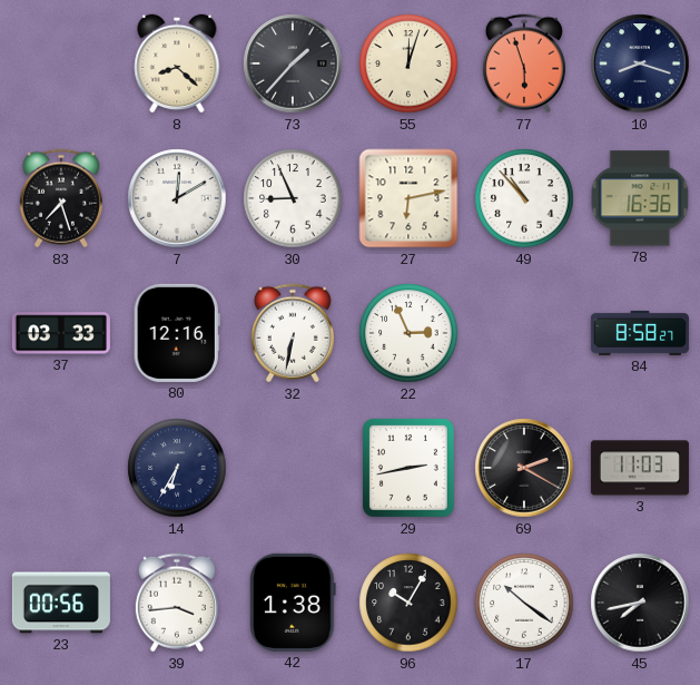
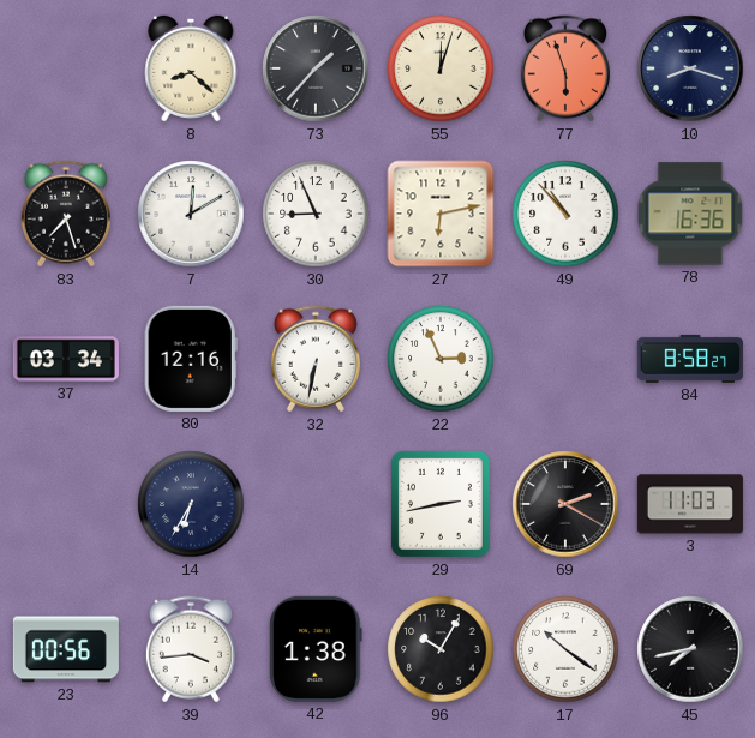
37: 03:33 -> 03:34
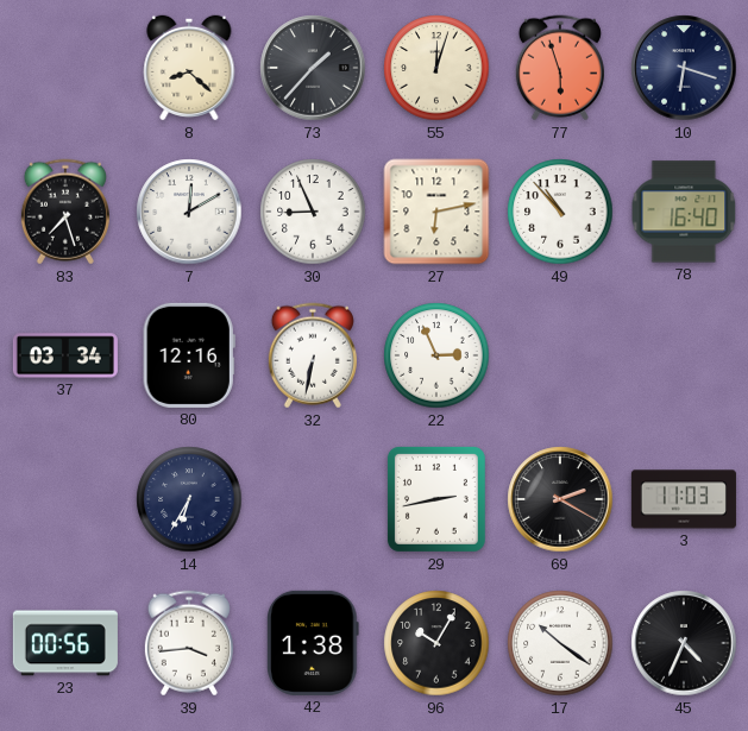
10: 8:18 -> 6:18
78: 16:36 -> 16:40
84: 8:58 -> none
45: 7:43 -> 4:34
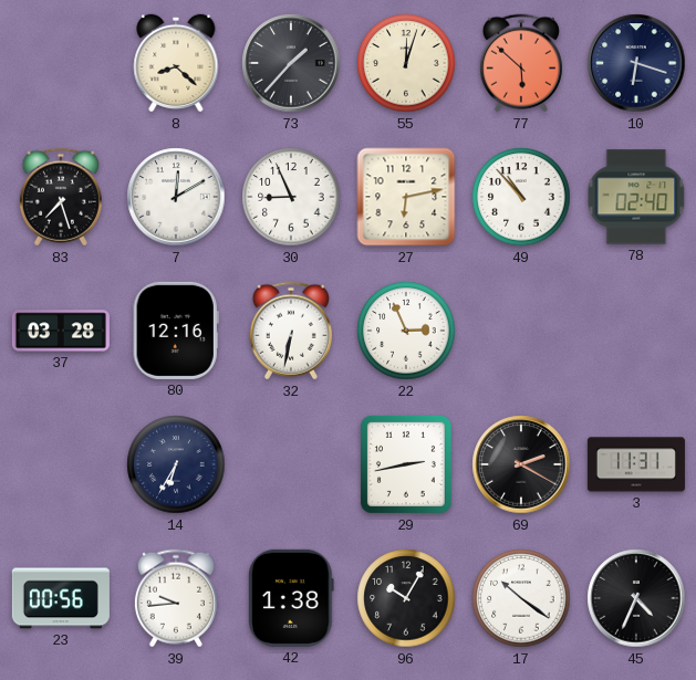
77: 5:57 -> 5:52
78: 16:40 -> 02:40
37: 03:34 -> 03:28
3: 11:03 -> 11:31
39: 3:44 -> 9:44
